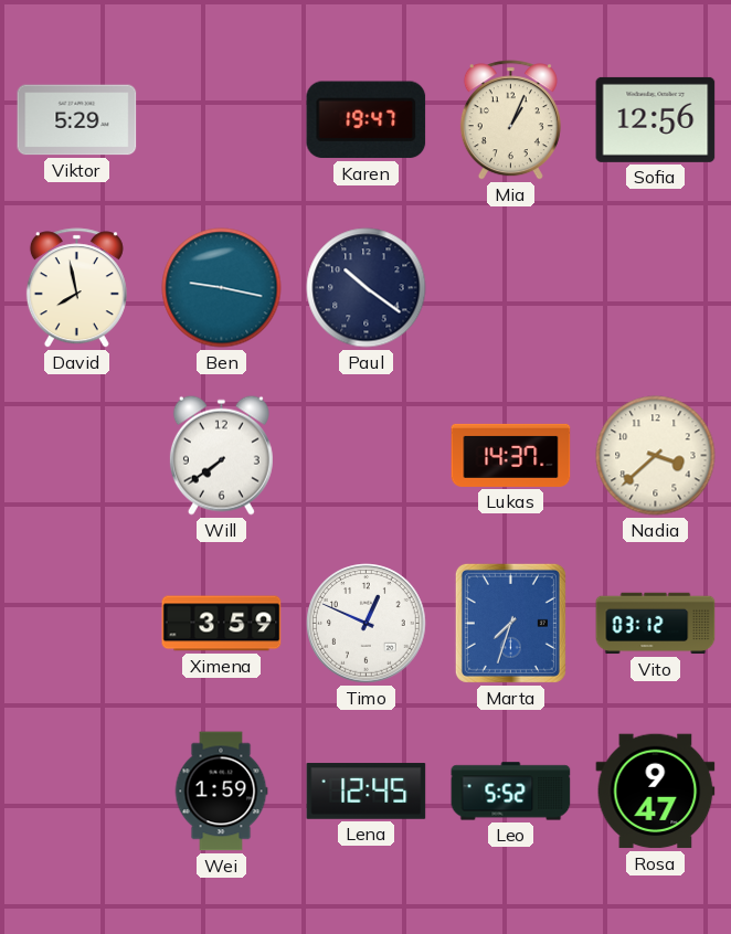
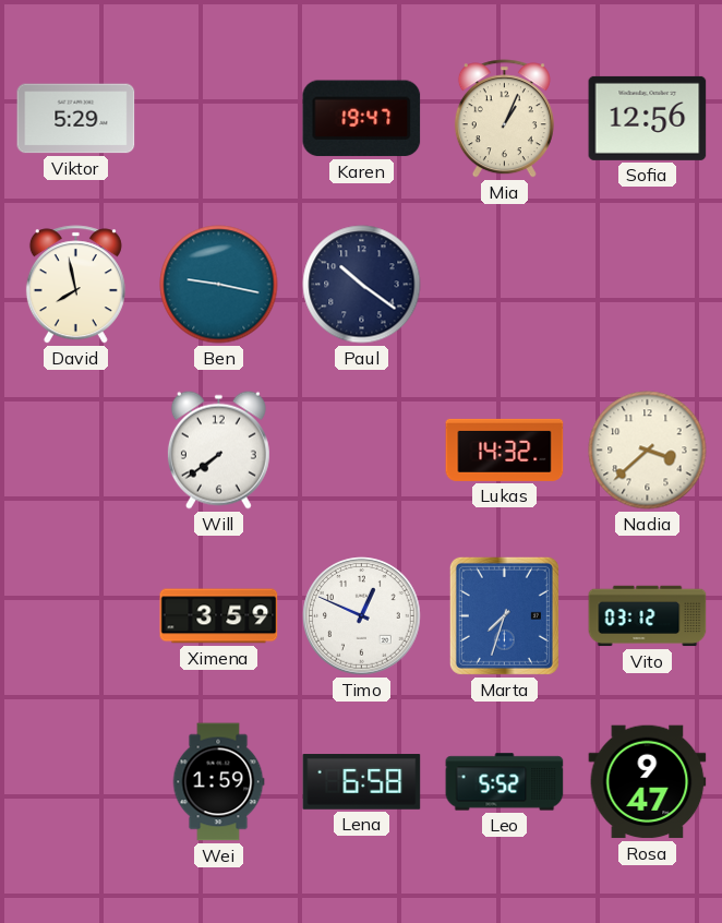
Lukas: 14:37 -> 14:32
Lena: 12:45 -> 6:58
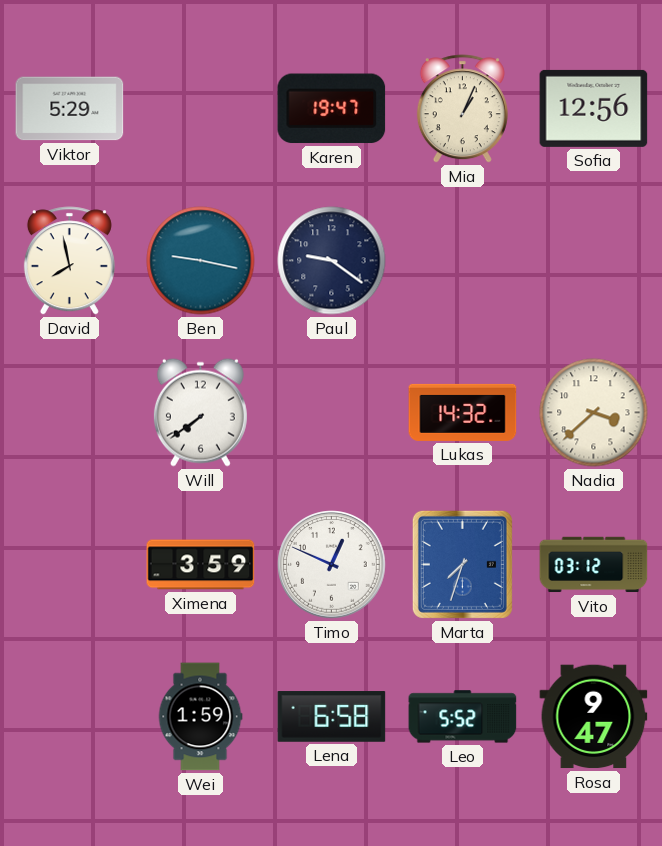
Paul: 10:21 -> 9:21
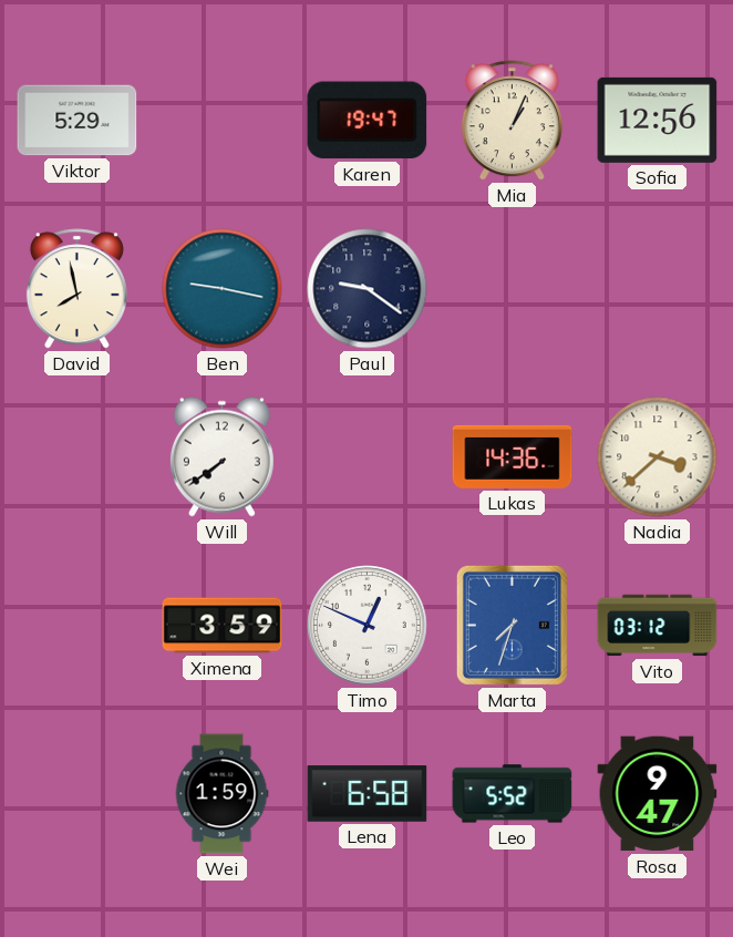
Lukas: 14:32 -> 14:36
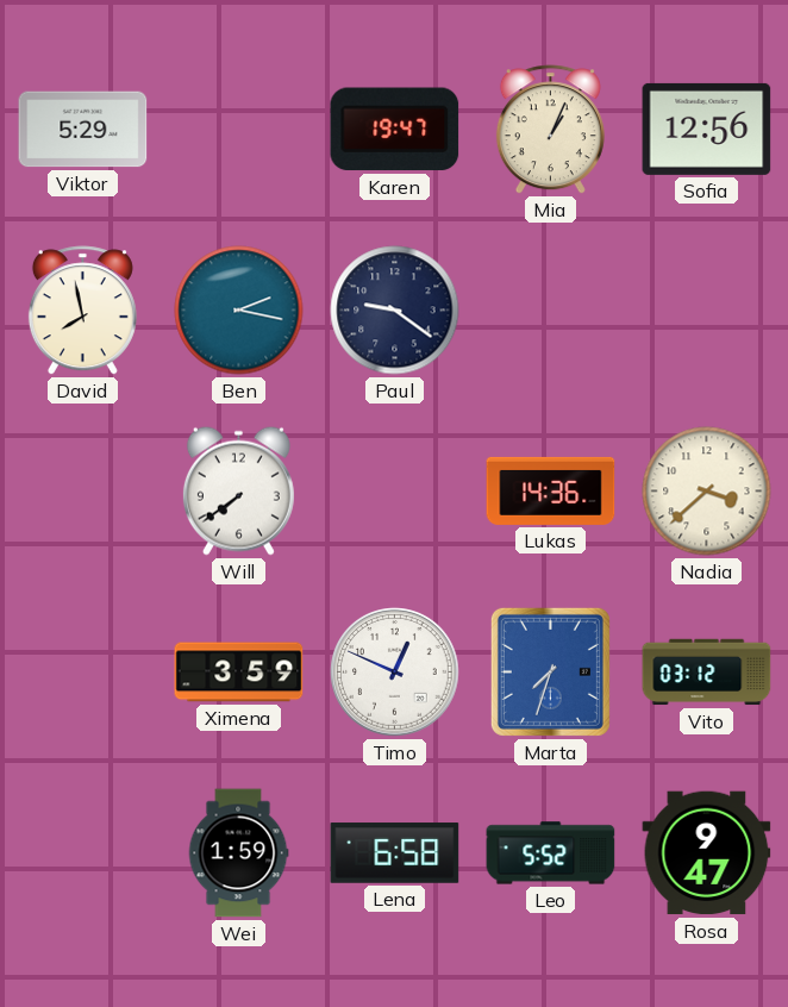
Ben: 9:17 -> 2:17
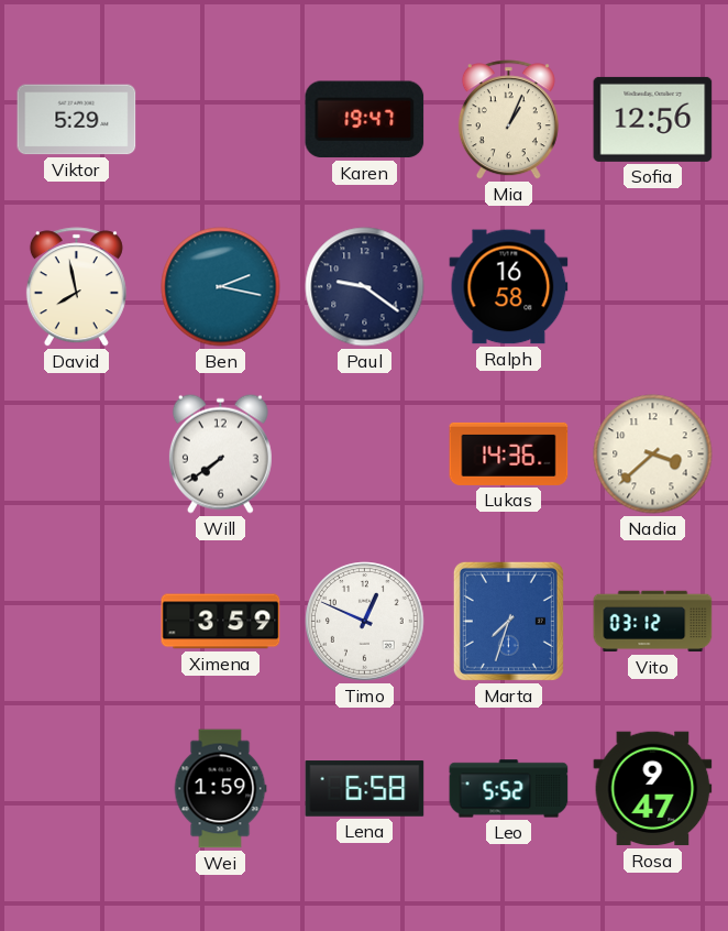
Ralph: none -> 16:58
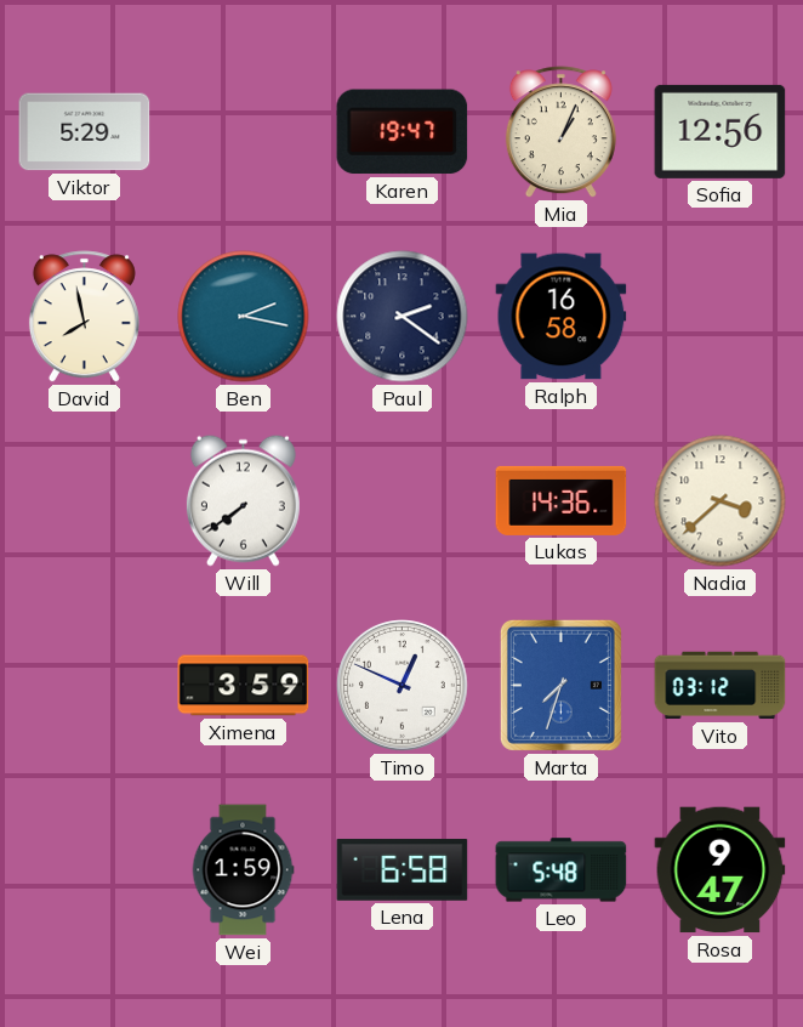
Paul: 9:21 -> 2:21
Leo: 5:52 -> 5:48
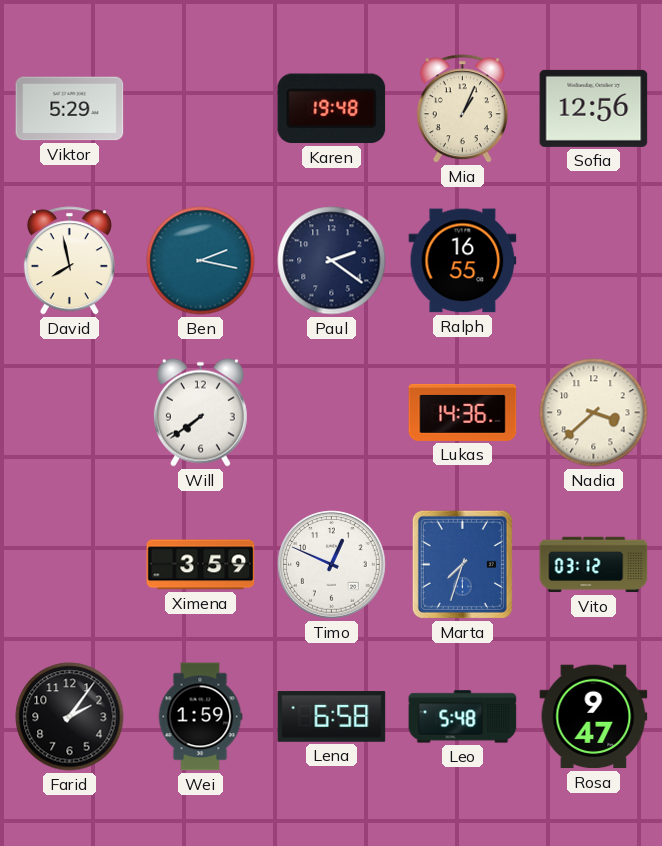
Karen: 19:47 -> 19:48
Ralph: 16:58 -> 16:55
Farid: none -> 2:06
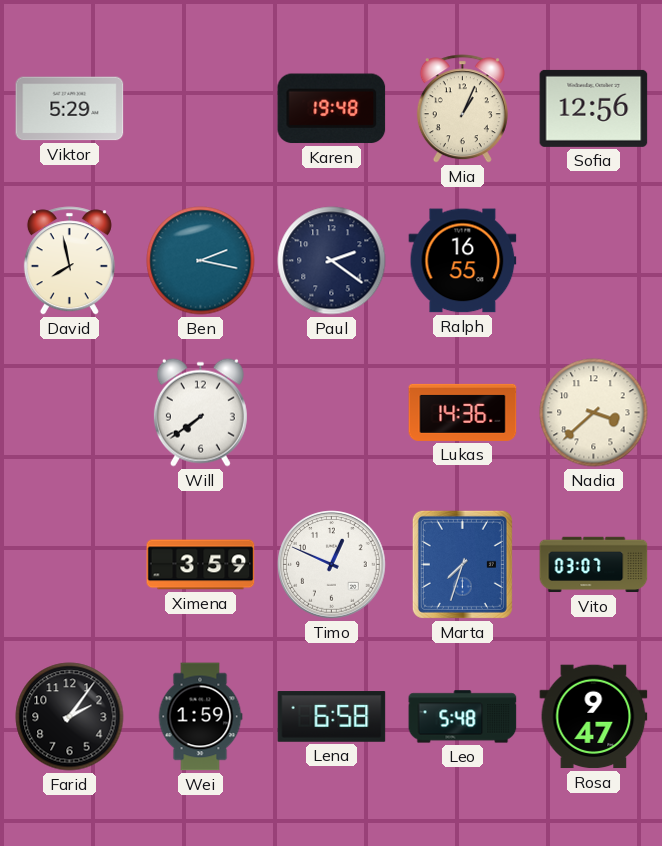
Vito: 03:12 -> 03:07
